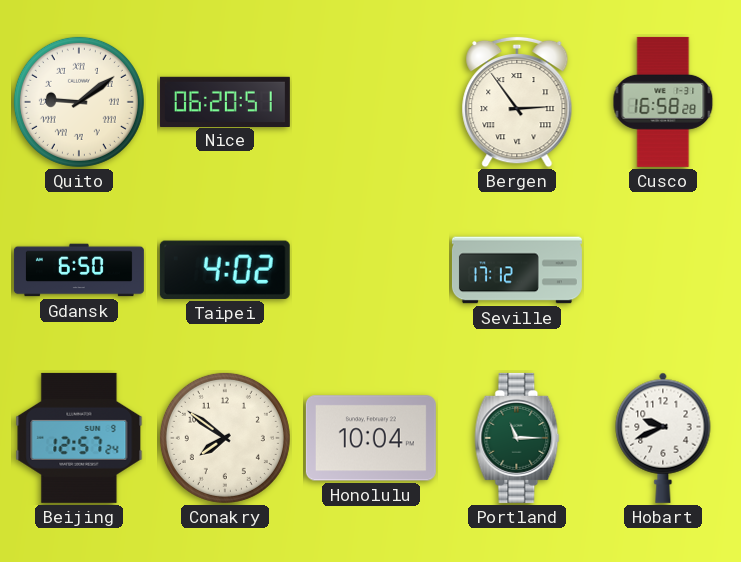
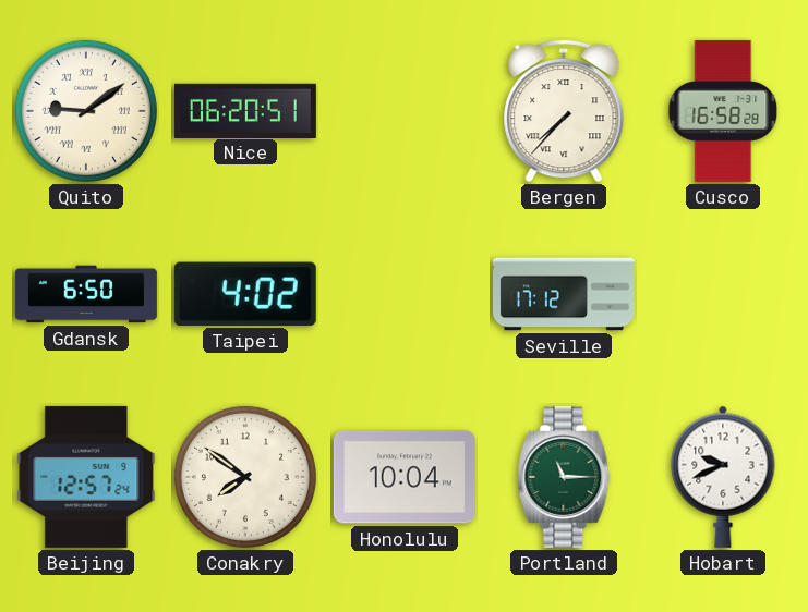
Bergen: 2:54 -> 7:37
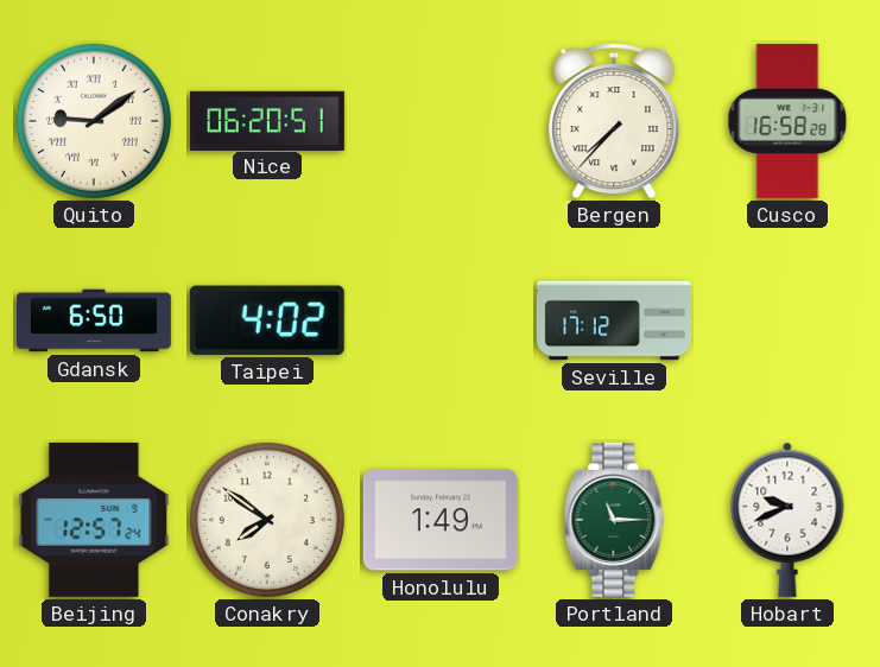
Honolulu: 10:04 -> 1:49
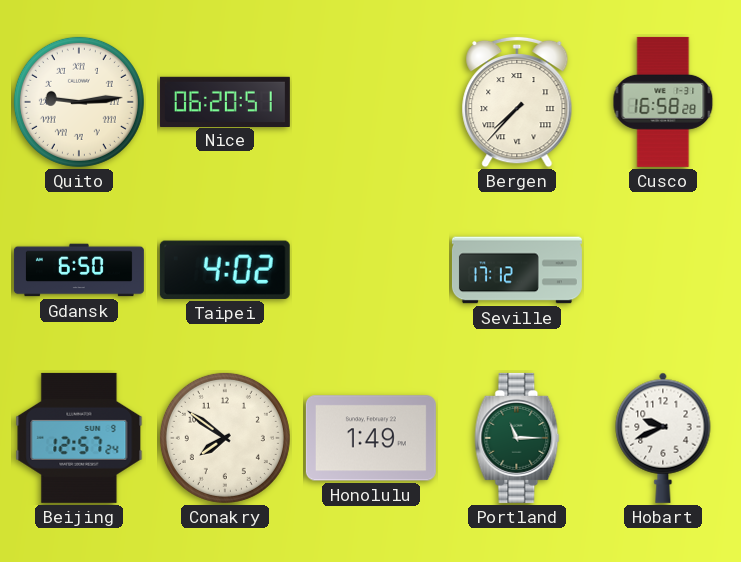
Quito: 9:09 -> 9:14
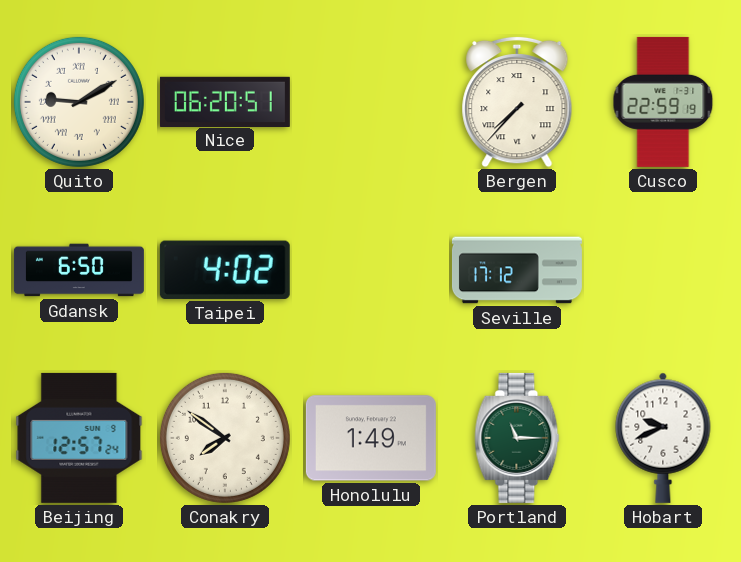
Quito: 9:14 -> 9:10
Cusco: 16:58 -> 22:59
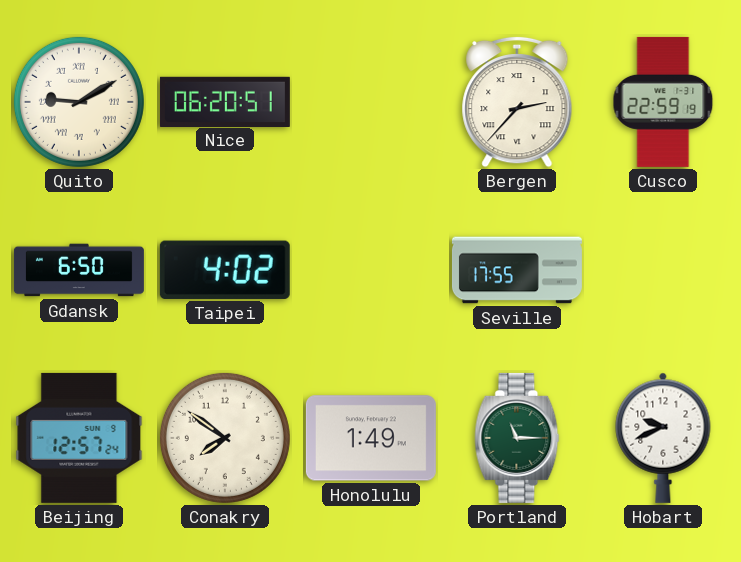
Bergen: 7:37 -> 2:37
Seville: 17:12 -> 17:55
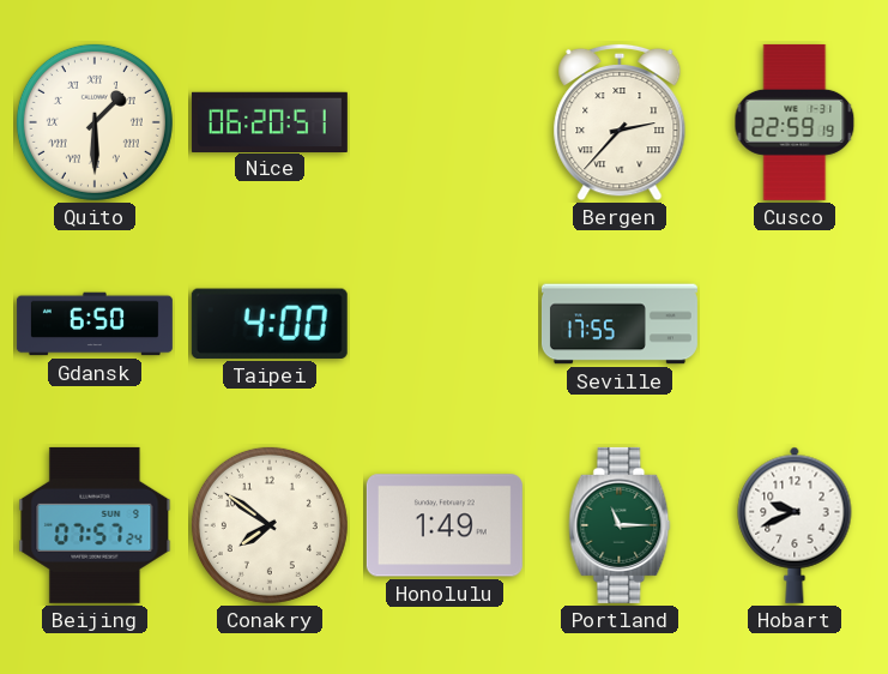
Quito: 9:10 -> 1:30
Taipei: 4:02 -> 4:00
Beijing: 12:57 -> 07:57
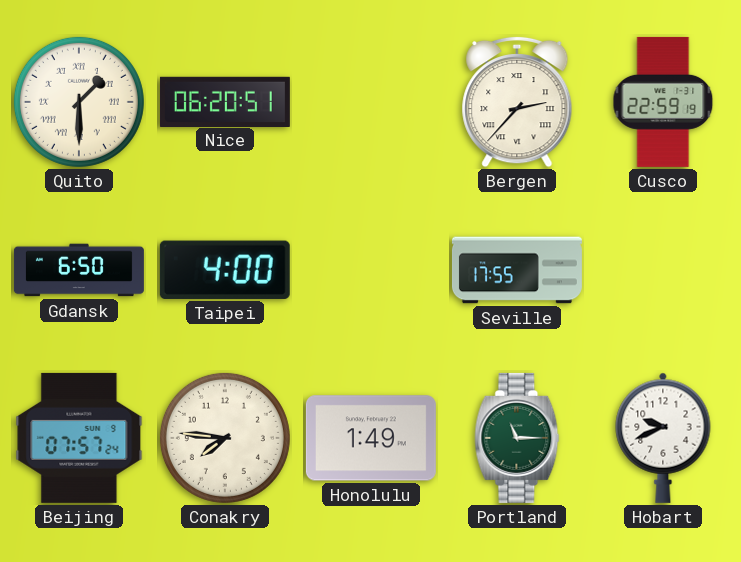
Conakry: 7:51 -> 7:46
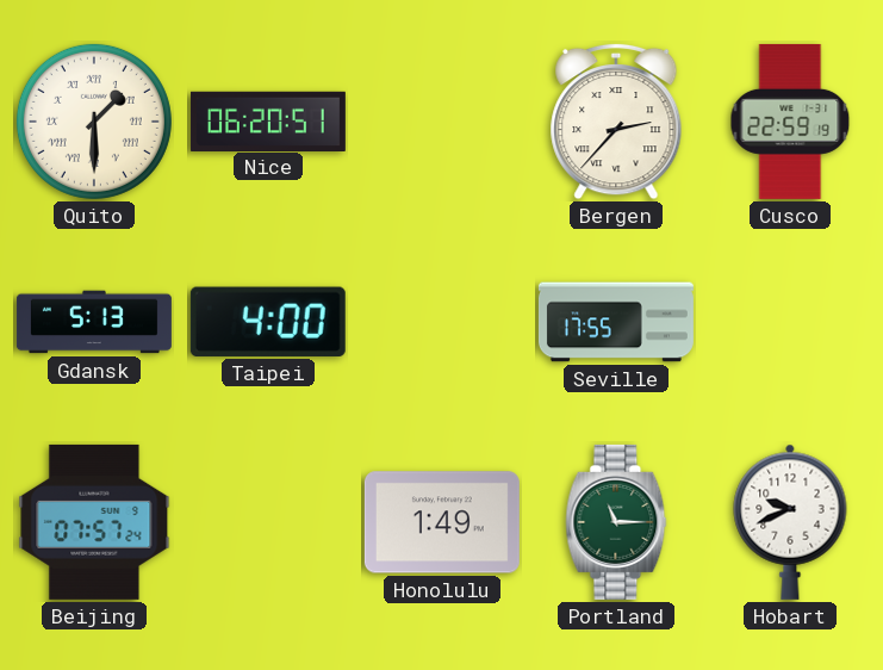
Gdansk: 6:50 -> 5:13
Conakry: 7:46 -> none
